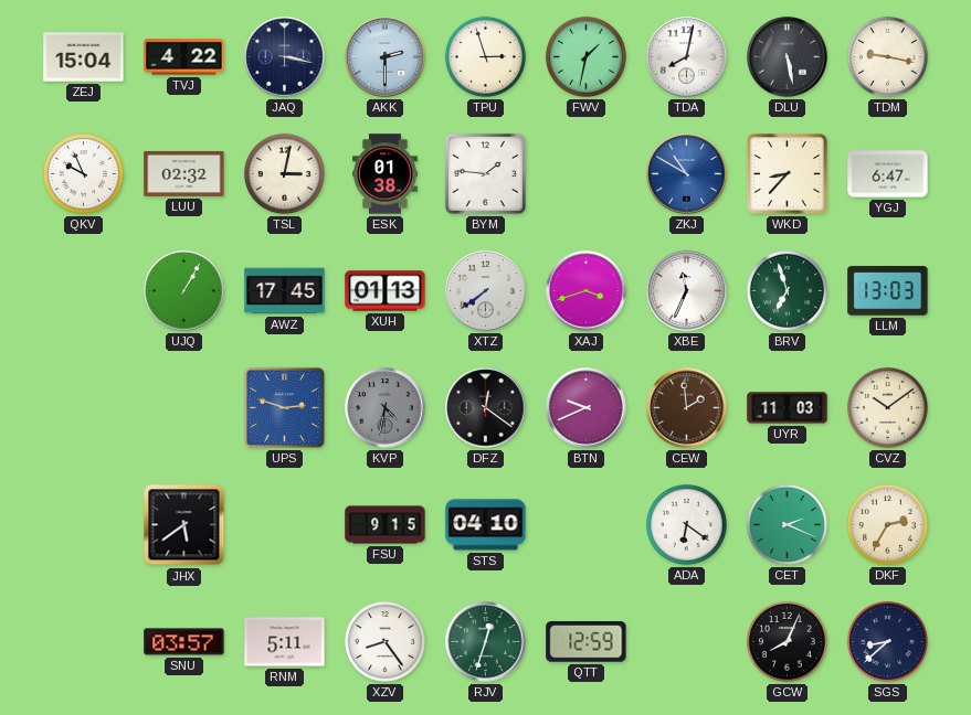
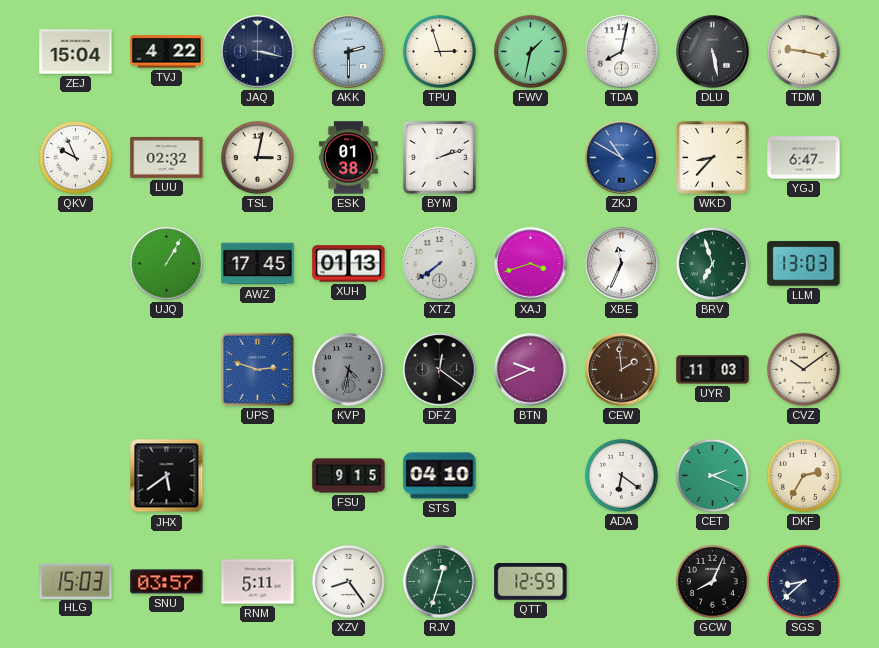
BYM: 1:46 -> 2:12
HLG: none -> 15:03
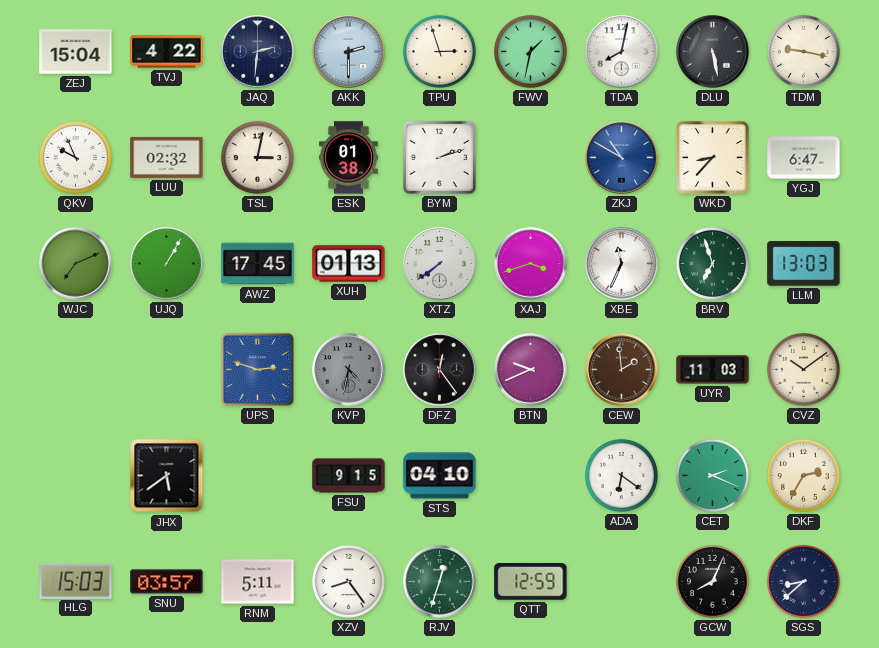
JAQ: 3:17 -> 2:31
WJC: none -> 7:11
DFZ: 12:21 -> 12:24
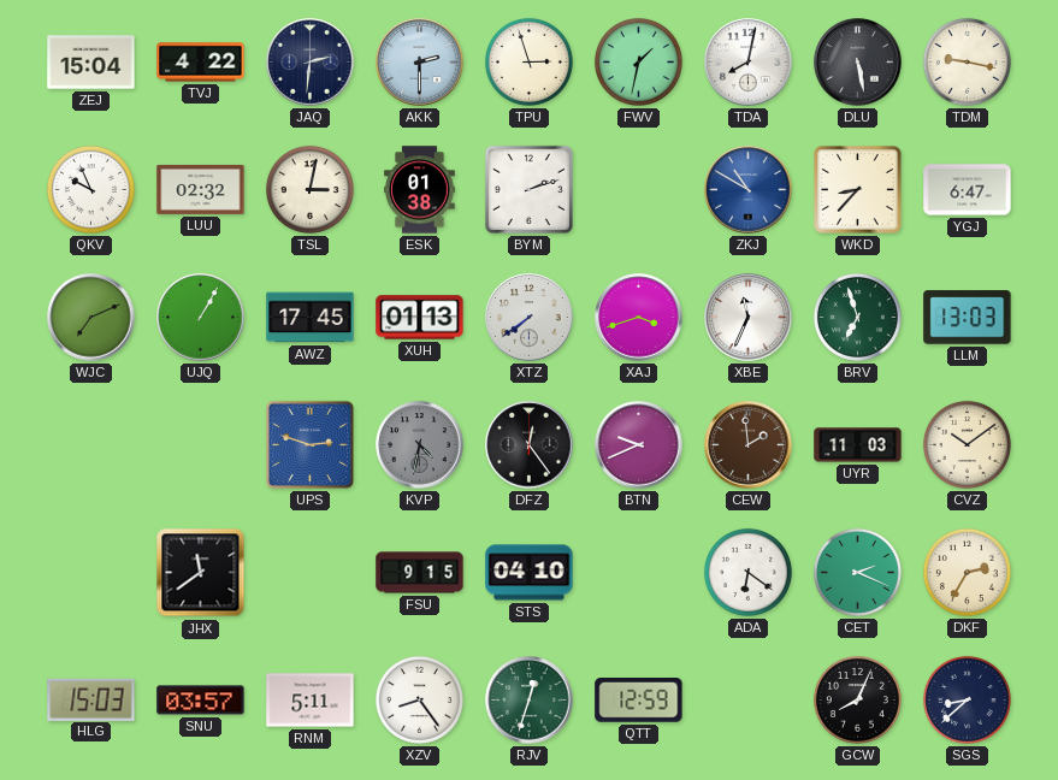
JHX: 5:39 -> 11:39
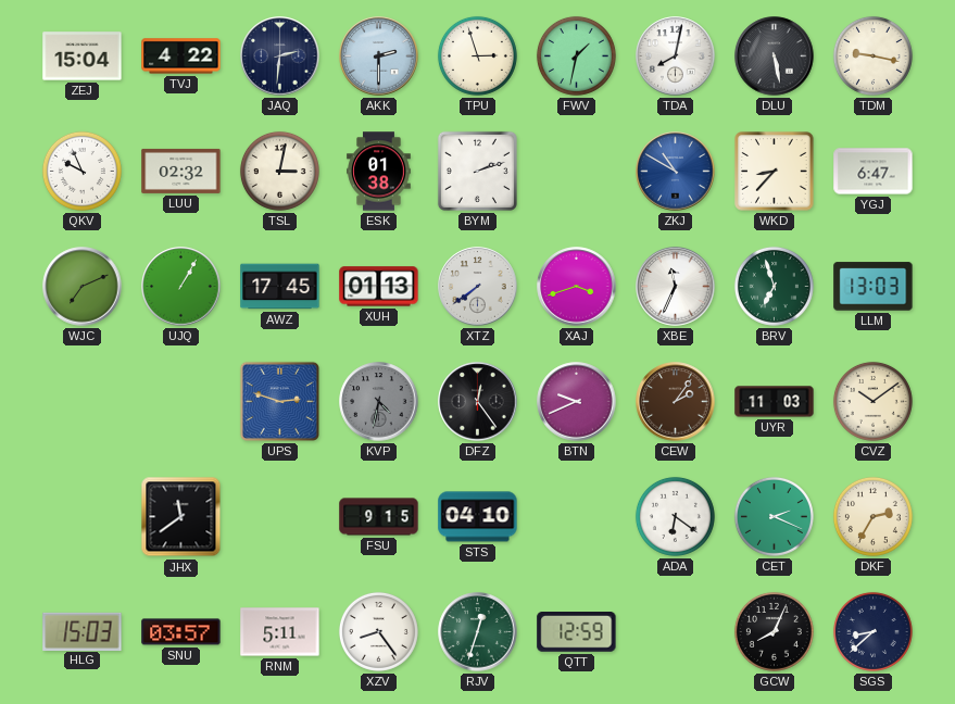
CEW: 1:59 -> 2:06
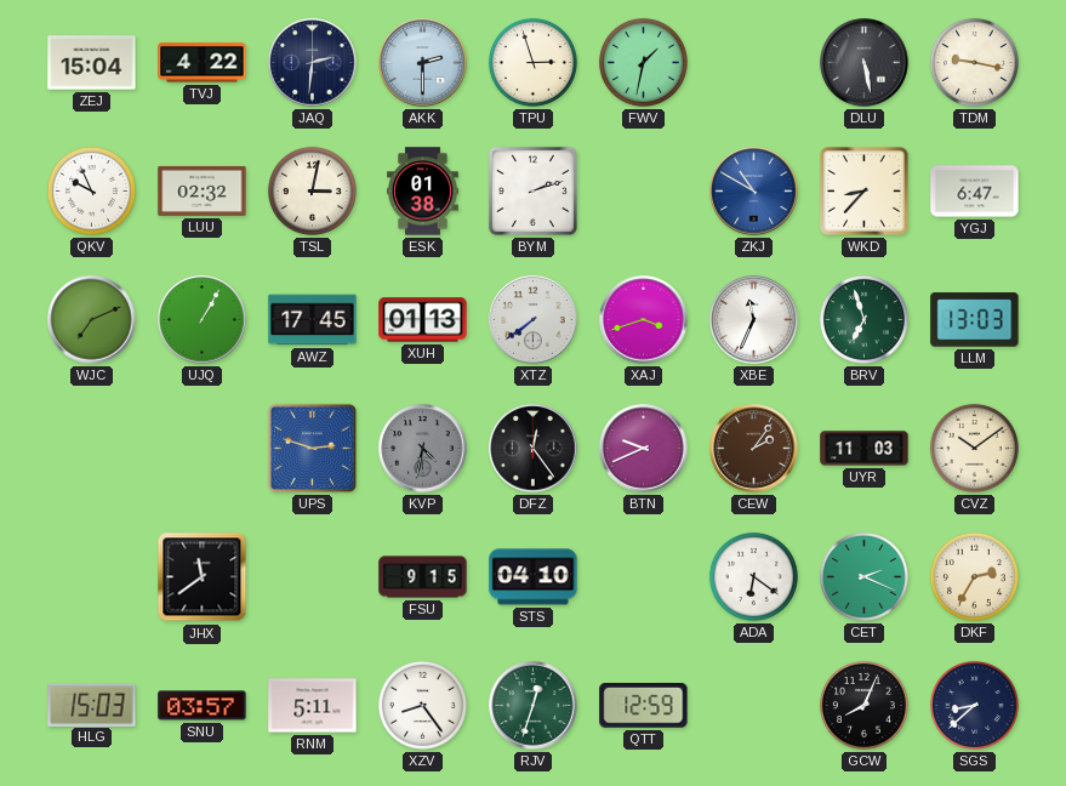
TDA: 8:02 -> none
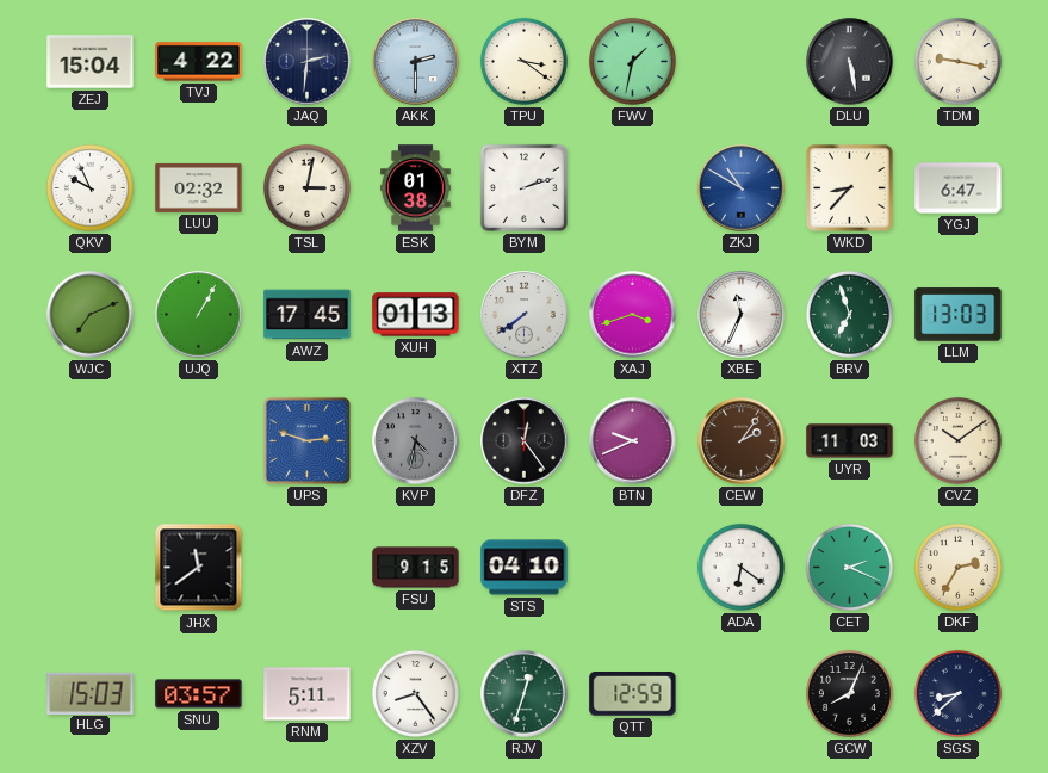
TPU: 2:57 -> 3:21
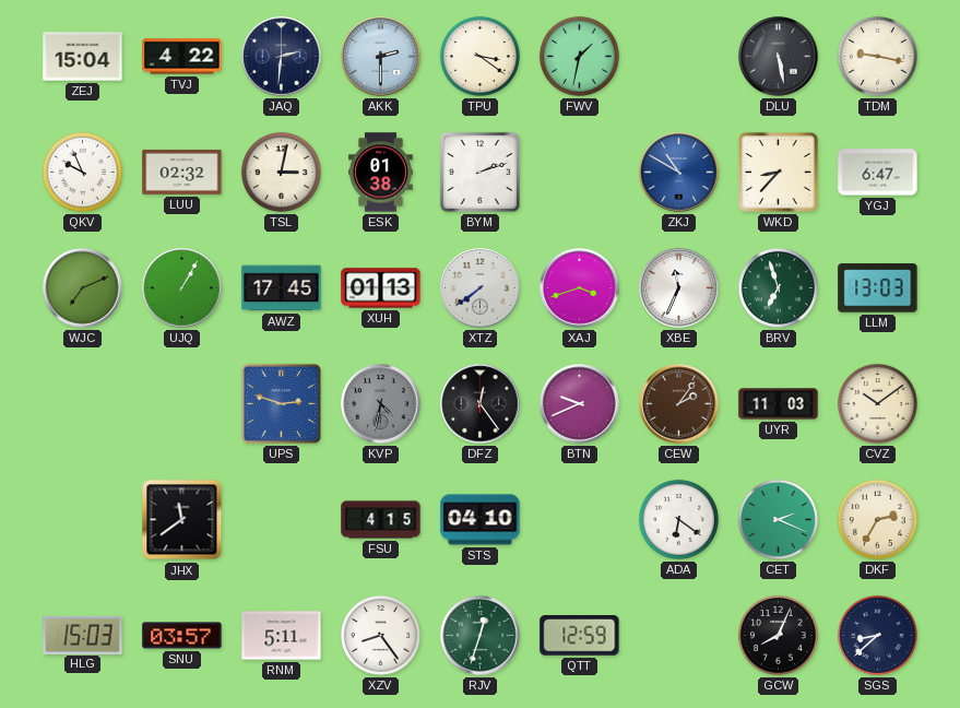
FSU: 9:15 -> 4:15
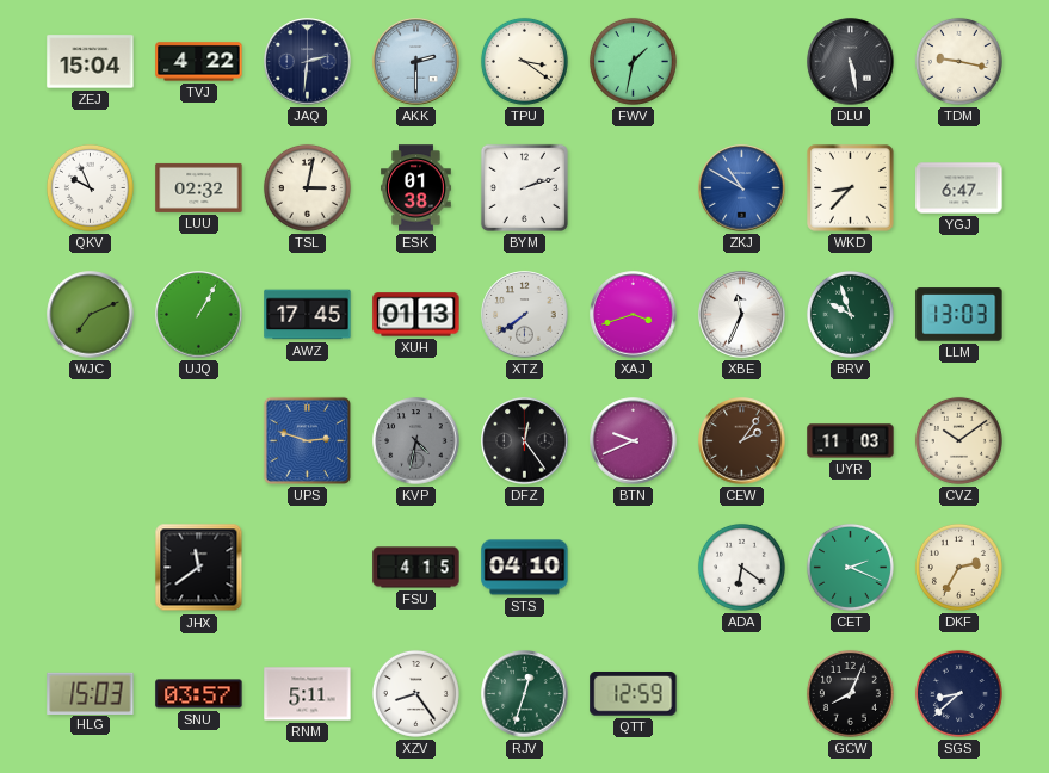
BRV: 6:57 -> 9:57
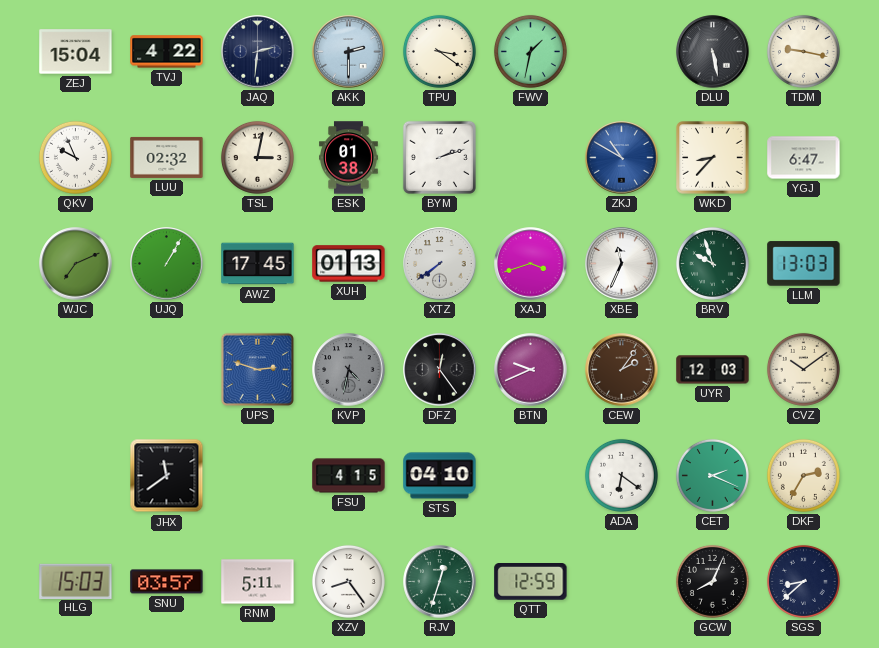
UYR: 11:03 -> 12:03
